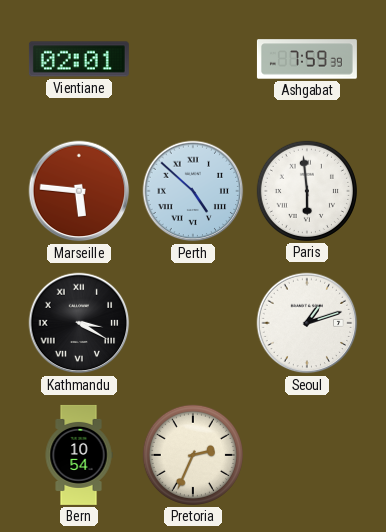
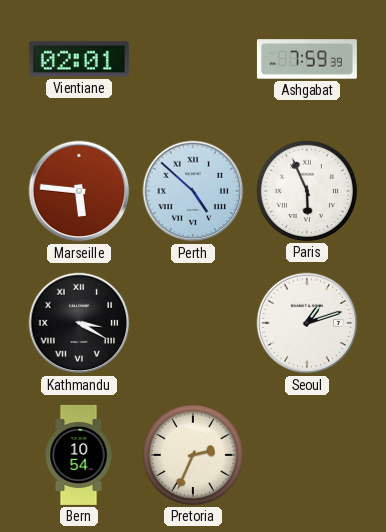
Paris: 5:59 -> 5:56
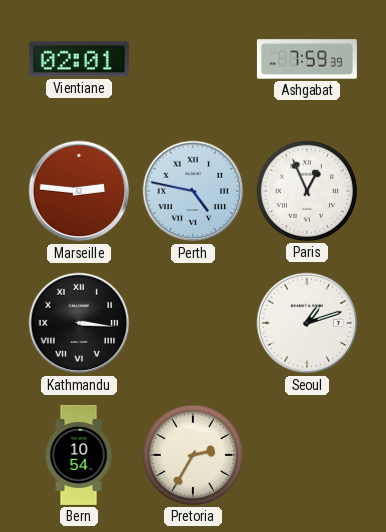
Marseille: 5:46 -> 2:46
Perth: 4:52 -> 4:47
Paris: 5:56 -> 12:56
Kathmandu: 3:20 -> 3:16
Pretoria: 2:34 -> 2:35
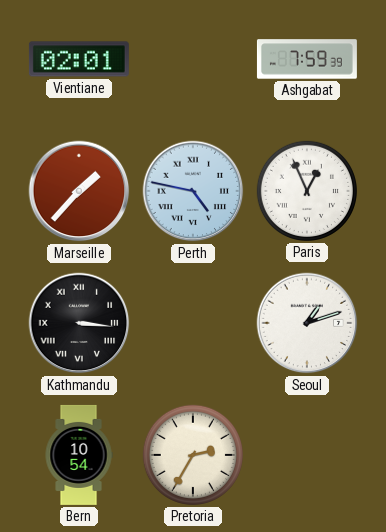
Marseille: 2:46 -> 1:37
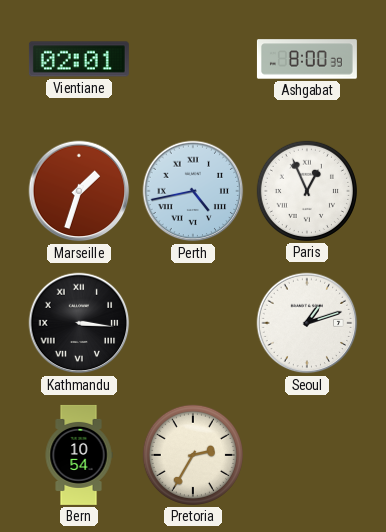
Ashgabat: 7:59 -> 8:00
Marseille: 1:37 -> 1:33
Perth: 4:47 -> 4:43
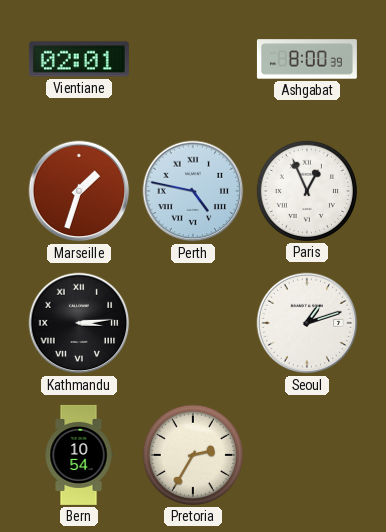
Perth: 4:43 -> 4:47
Kathmandu: 3:16 -> 3:14
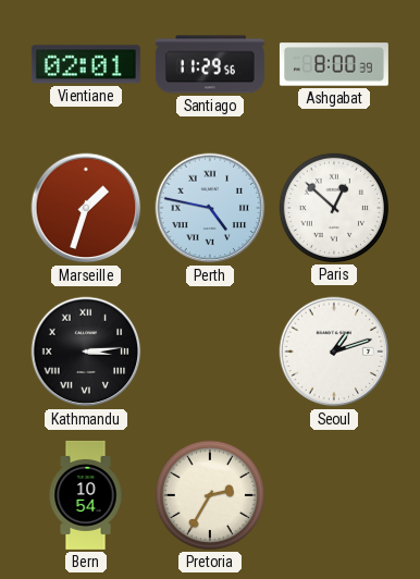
Santiago: none -> 11:29
Paris: 12:56 -> 12:52
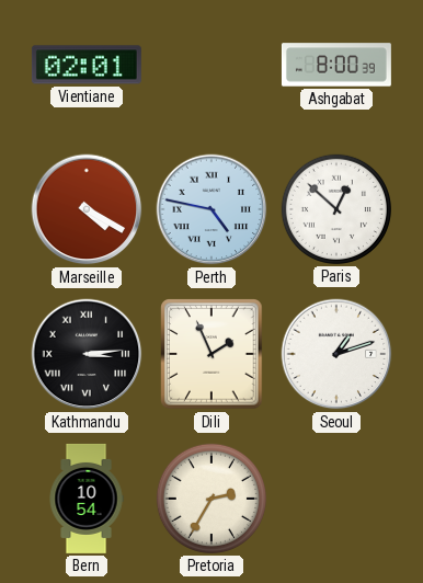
Santiago: 11:29 -> none
Marseille: 1:33 -> 4:20
Dili: none -> 1:56
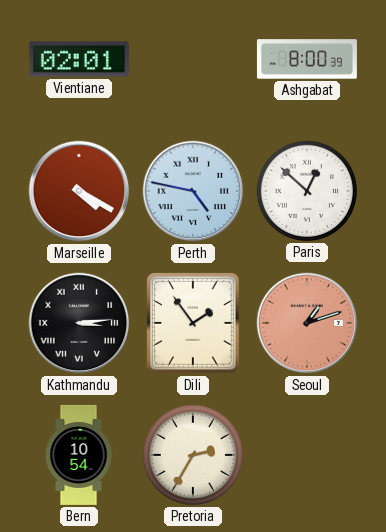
Dili: 1:56 -> 1:54
Seoul dial: white -> salmon
